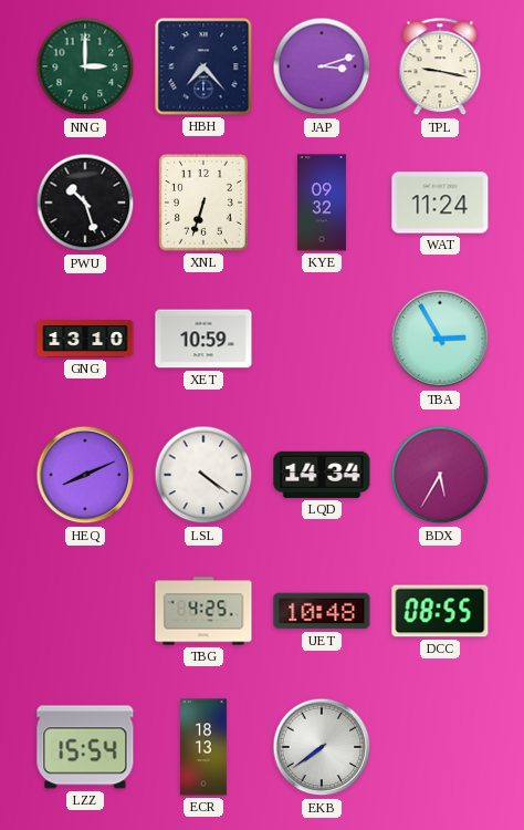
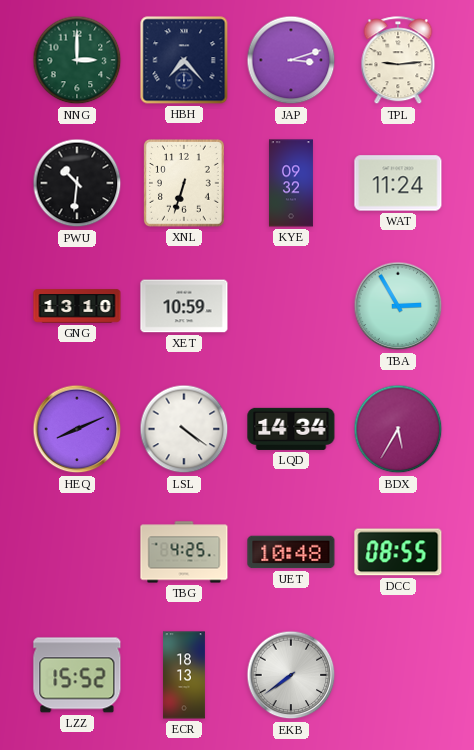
TPL: 9:17 -> 9:14
PWU: 10:27 -> 10:31
LZZ: 15:54 -> 15:52
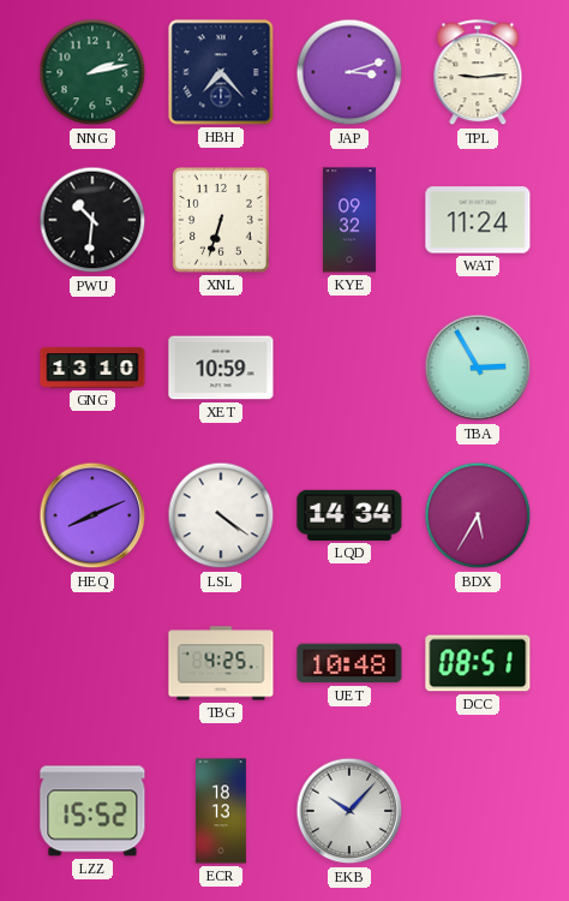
NNG: 3:00 -> 2:13
DCC: 08:55 -> 08:51
EKB: 7:39 -> 10:07
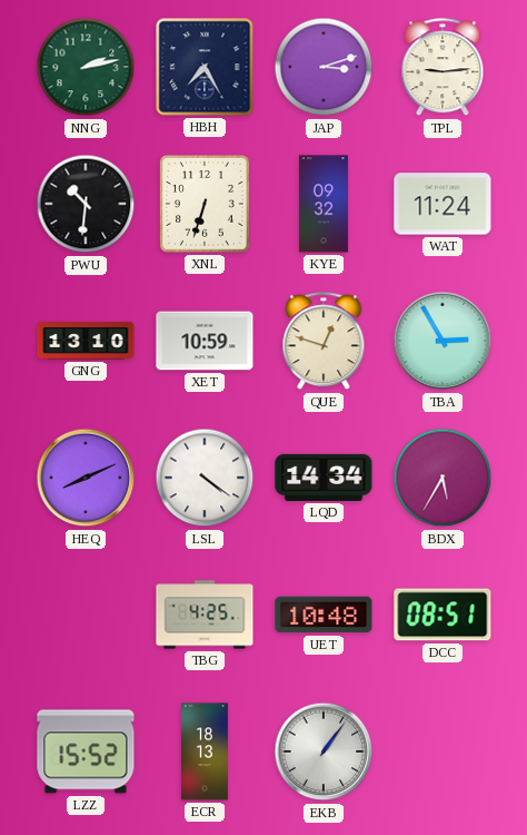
HBH: 7:23 -> 7:25
QUE: none -> 12:48
EKB: 10:07 -> 1:06
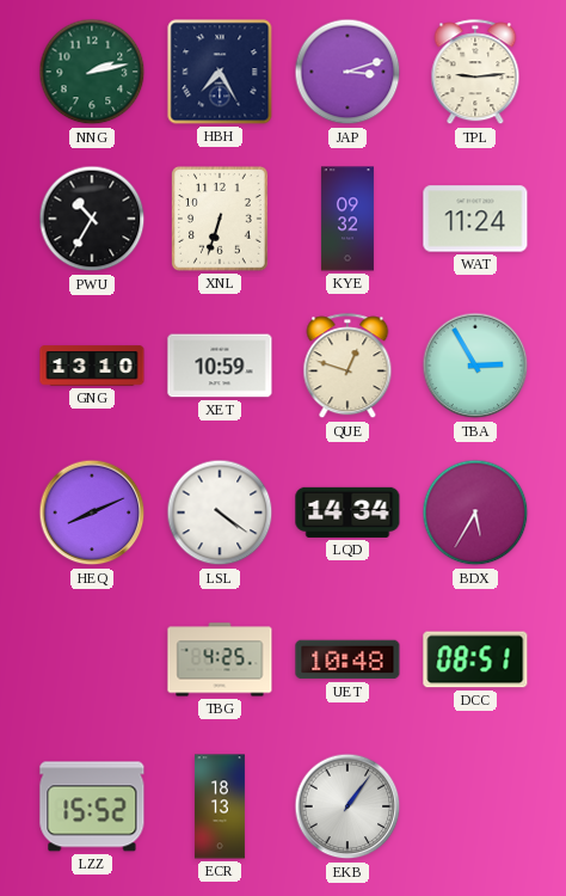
PWU: 10:31 -> 10:35
